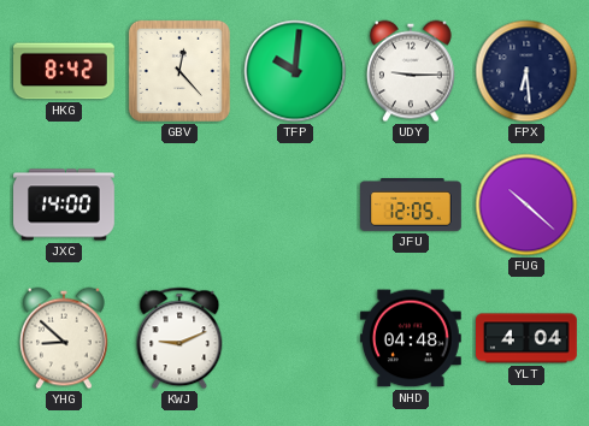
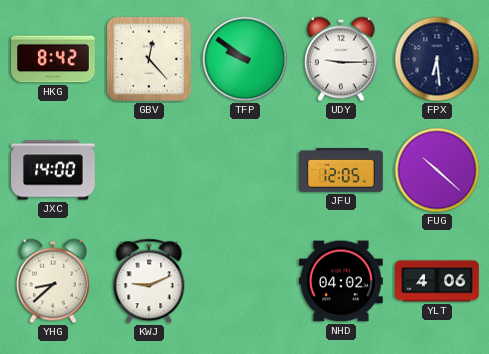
TFP: 10:01 -> 9:51
YHG: 8:52 -> 8:38
NHD: 04:48 -> 04:02
YLT: 4:04 -> 4:06
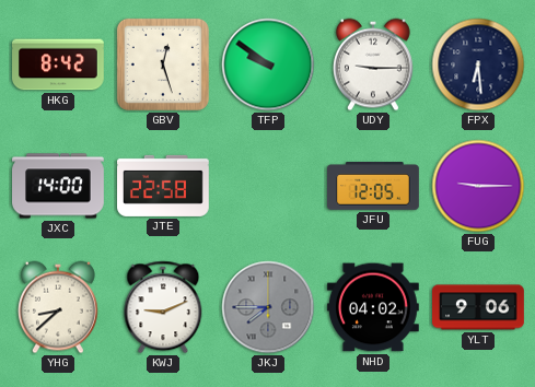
GBV: 12:23 -> 12:27
JTE: none -> 22:58
FUG: 10:22 -> 9:15
JKJ: none -> 7:45
YLT: 4:06 -> 9:06
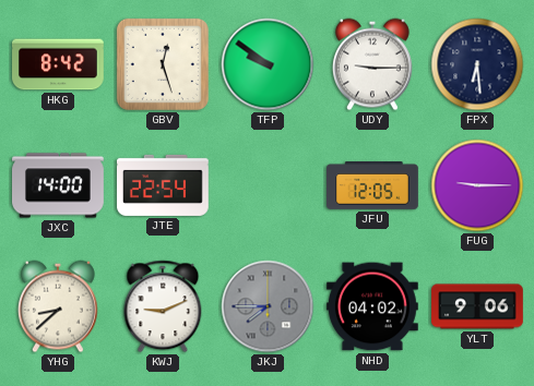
JTE: 22:58 -> 22:54
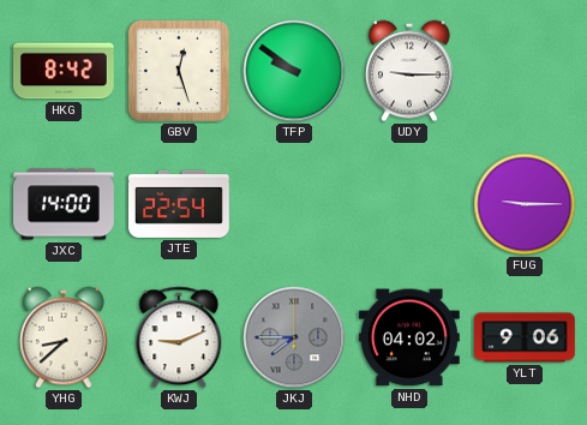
FPX: 6:29 -> none
JFU: 12:05 -> none
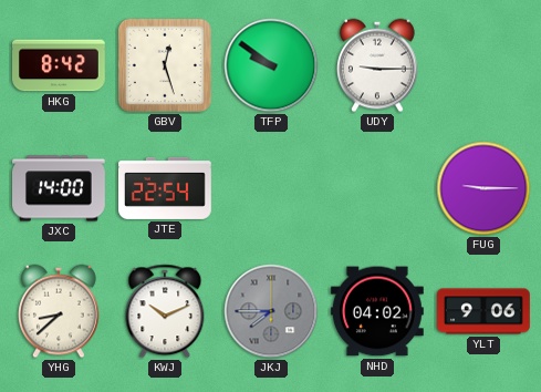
KWJ: 9:11 -> 10:11
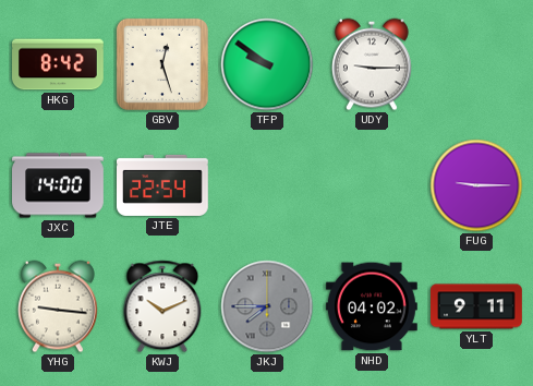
YHG: 8:38 -> 9:16
YLT: 9:06 -> 9:11
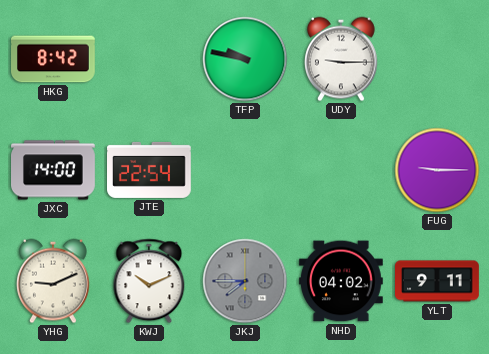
GBV: 12:27 -> none
TFP: 9:51 -> 9:47
YHG: 9:16 -> 9:11
